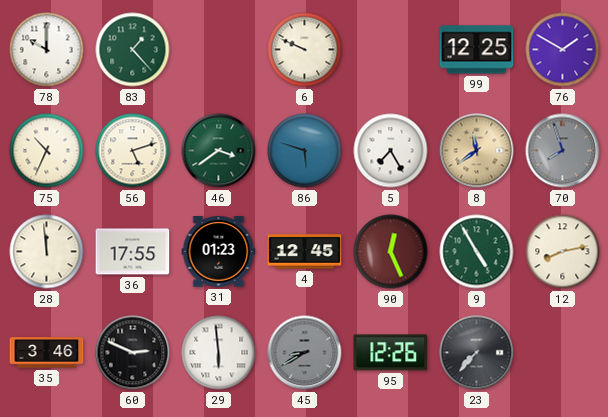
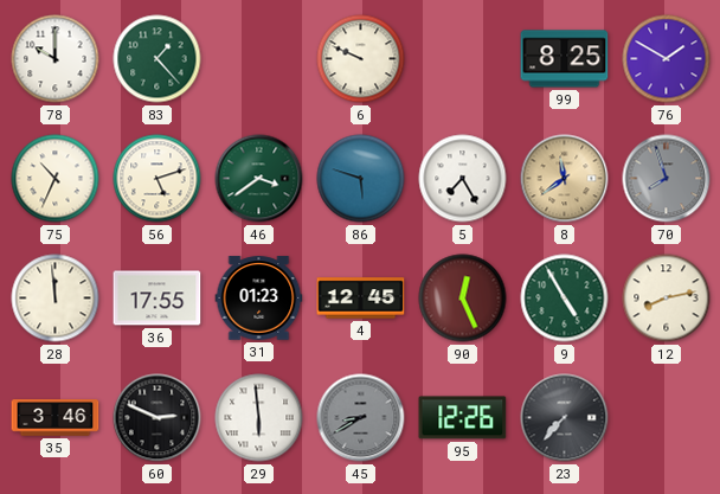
99: 12:25 -> 8:25
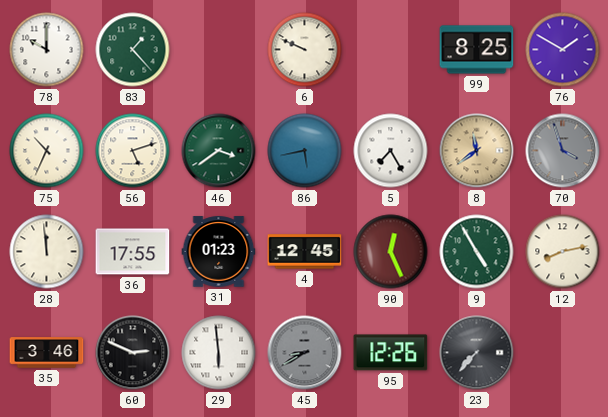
86: 5:48 -> 5:43
70: 7:57 -> 3:57
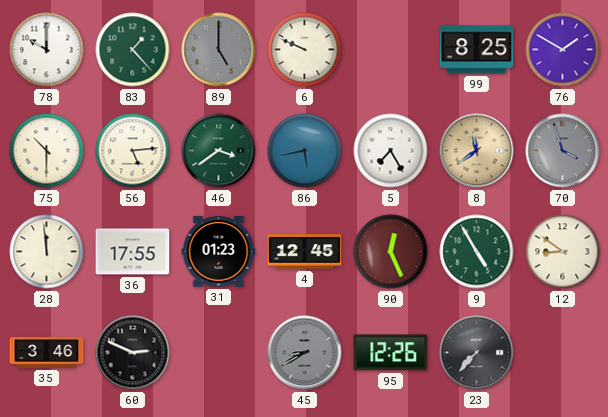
89: none -> 5:00
75: 10:34 -> 10:30
56: 5:12 -> 5:14
12: 8:13 -> 8:51
29: 5:59 -> none
